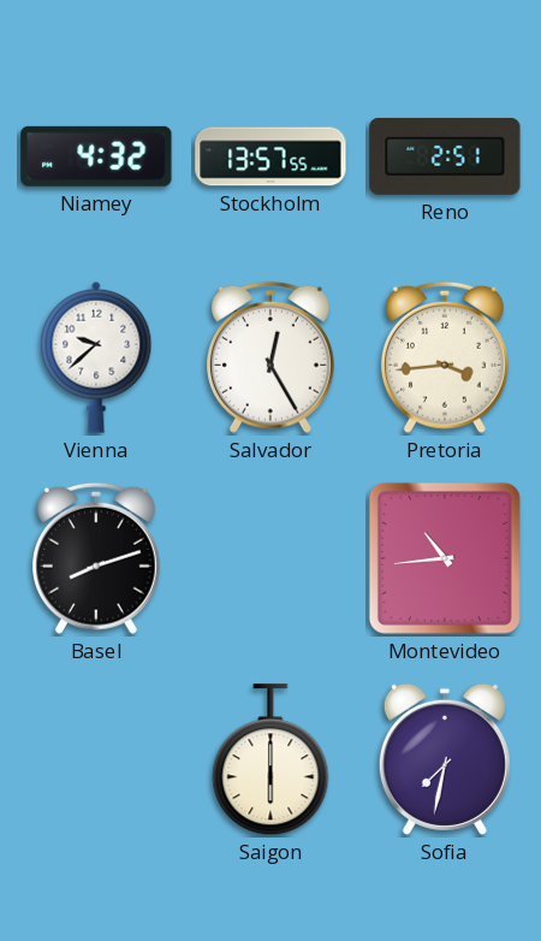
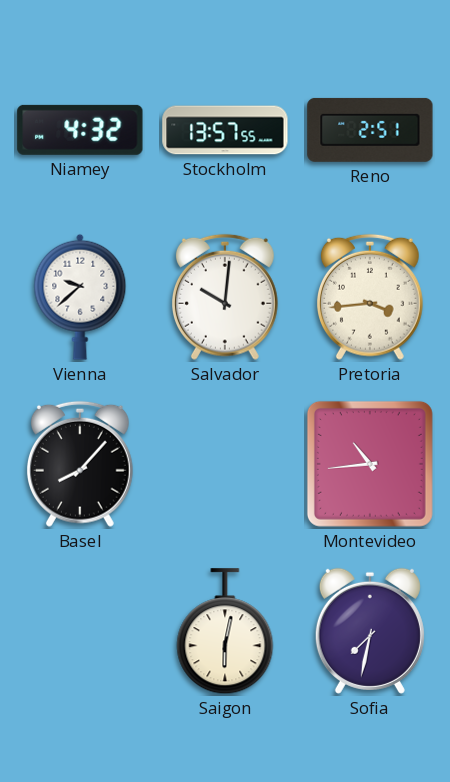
Salvador: 12:25 -> 10:01
Basel: 8:12 -> 8:07
Saigon: 6:00 -> 6:02
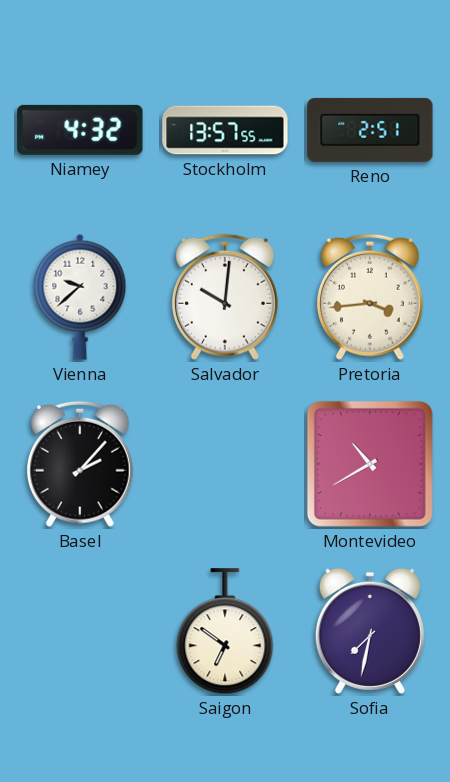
Basel: 8:07 -> 2:07
Montevideo: 10:44 -> 10:40
Saigon: 6:02 -> 6:51
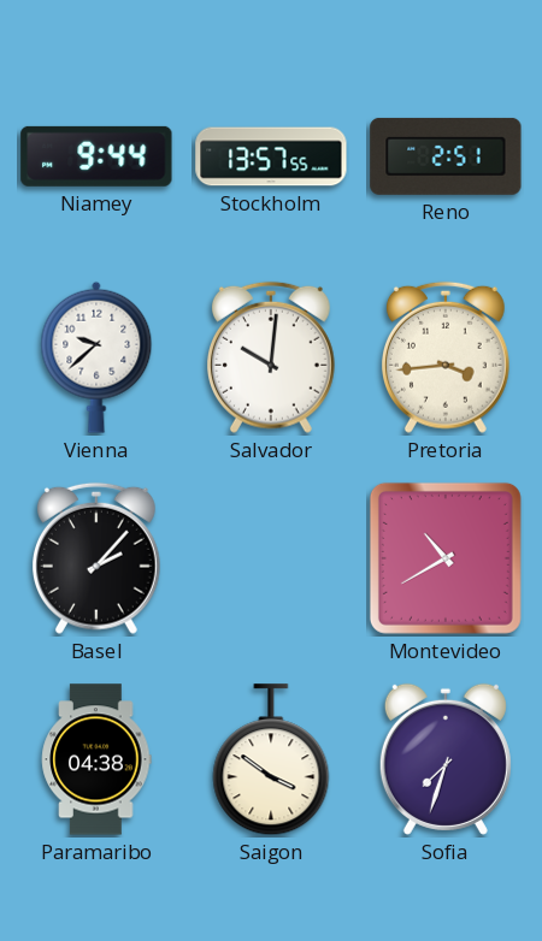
Niamey: 4:32 -> 9:44
Paramaribo: none -> 04:38
Saigon: 6:51 -> 3:51
Sofia: 7:32 -> 7:33
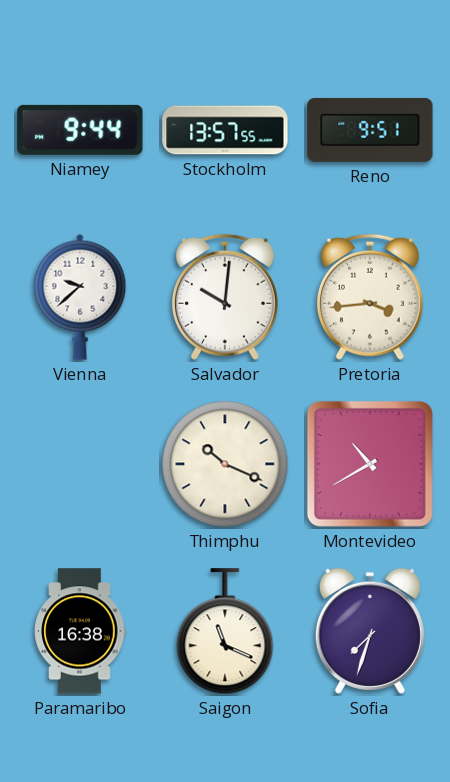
Reno: 2:51 -> 9:51
Basel: 2:07 -> none
Thimphu: none -> 10:19
Paramaribo: 04:38 -> 16:38
Saigon: 3:51 -> 11:19
